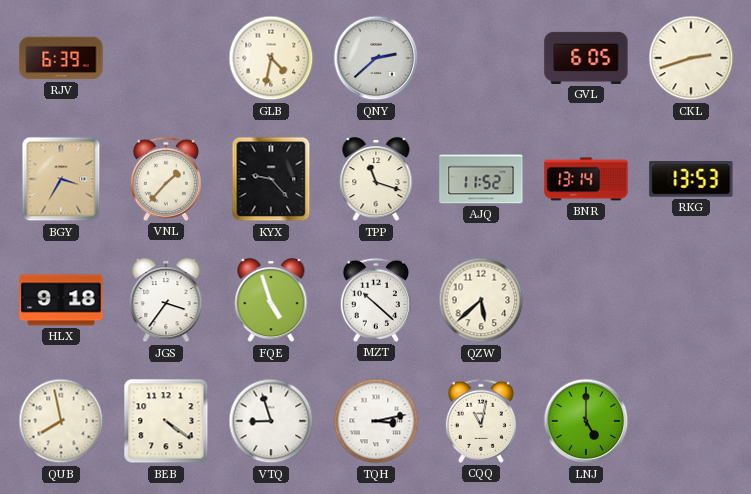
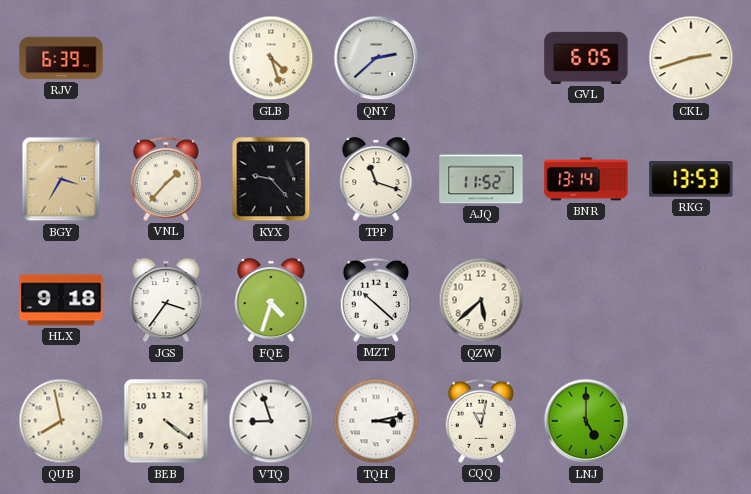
GLB: 4:32 -> 4:27
FQE: 4:57 -> 4:33
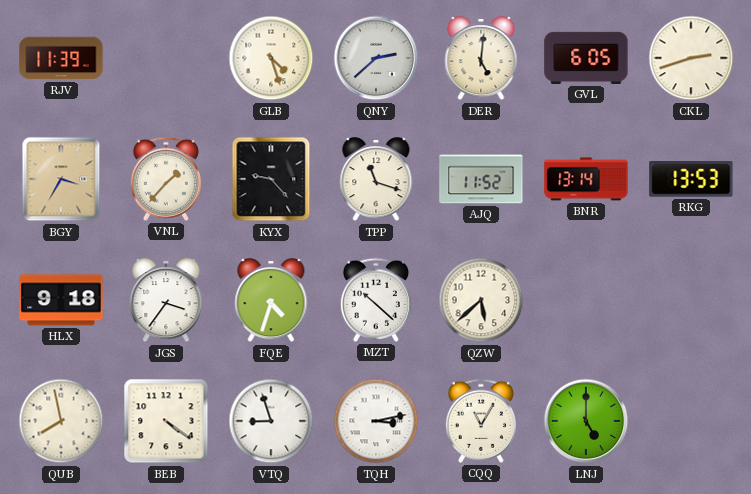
RJV: 6:39 -> 11:39
DER: none -> 5:01
CQQ: 11:02 -> 11:05
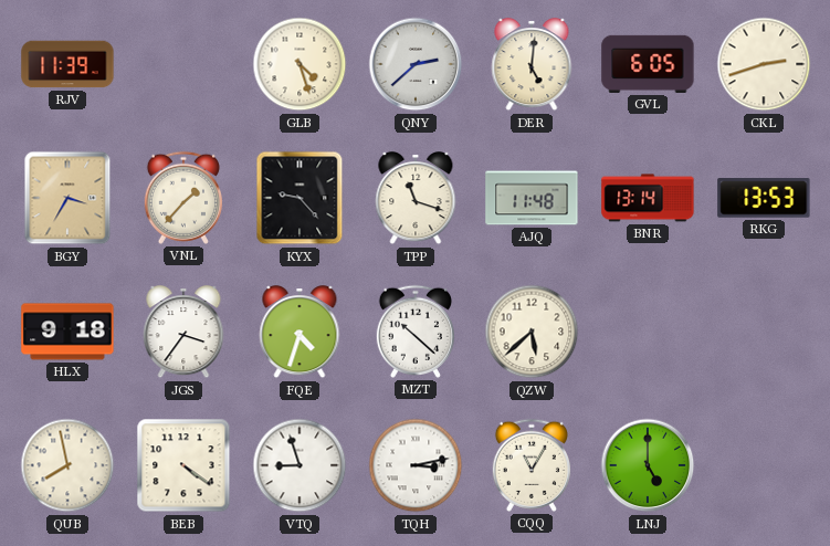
AJQ: 11:52 -> 11:48
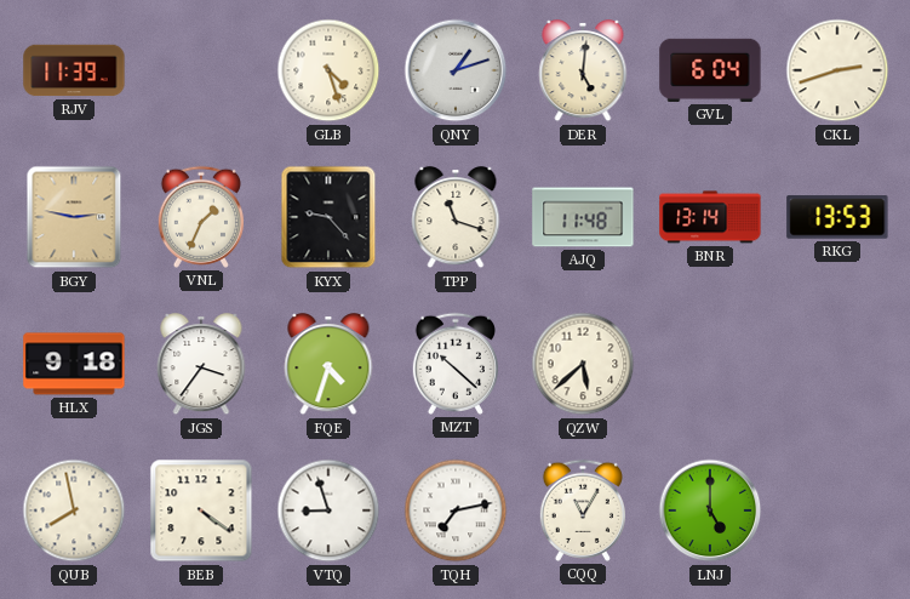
QNY: 2:38 -> 1:12
GVL: 6:05 -> 6:04
BGY: 3:35 -> 2:47
VNL: 1:37 -> 1:34
TQH: 3:13 -> 7:13
